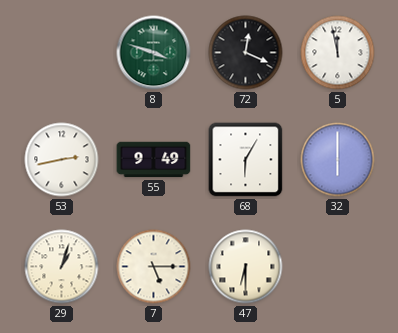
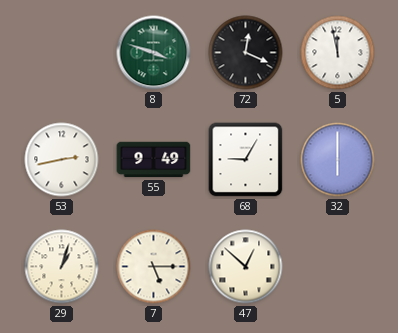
68: 6:05 -> 9:05
47: 6:30 -> 12:52
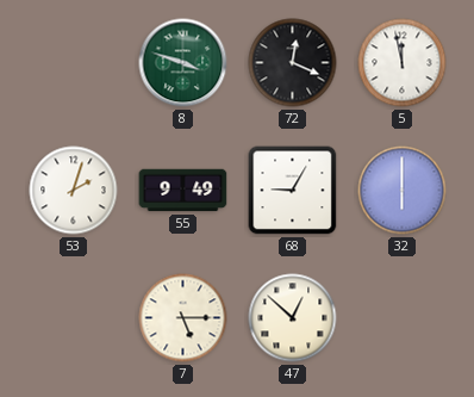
53: 2:43 -> 2:03
29: 1:03 -> none
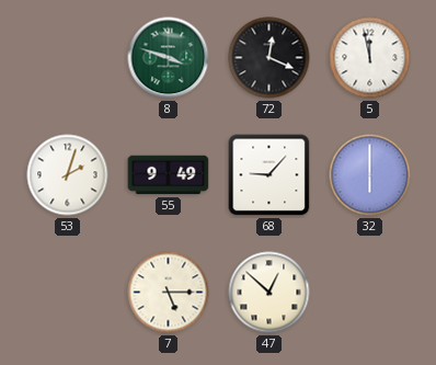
68: 9:05 -> 9:07
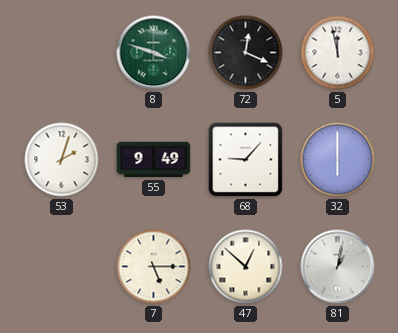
81: none -> 1:02
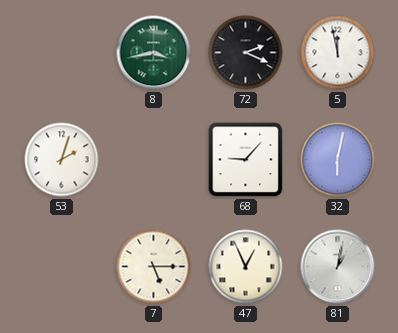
8: 3:48 -> 3:43
72: 12:19 -> 2:19
55: 9:49 -> none
32: 6:00 -> 6:02
47: 12:52 -> 12:56
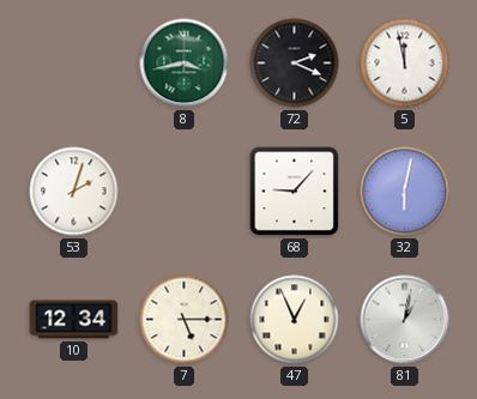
10: none -> 12:34
